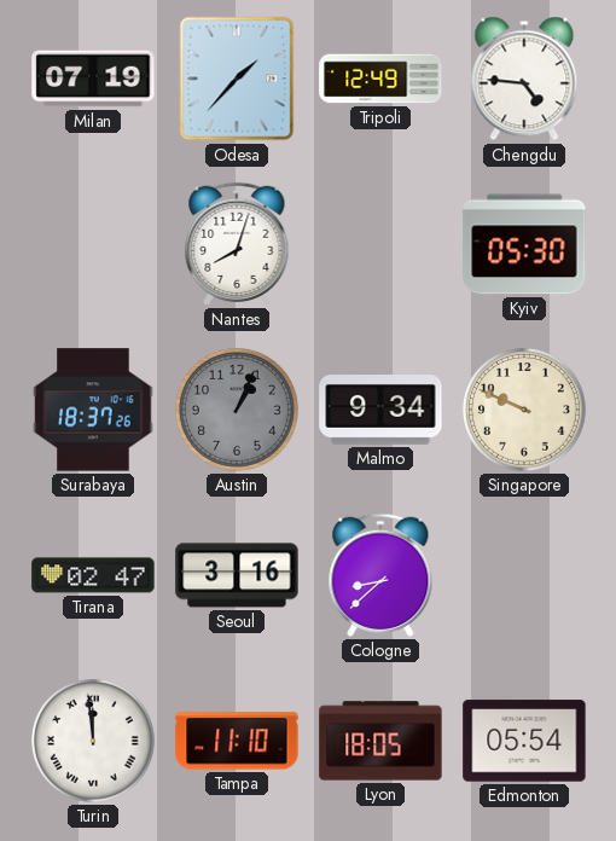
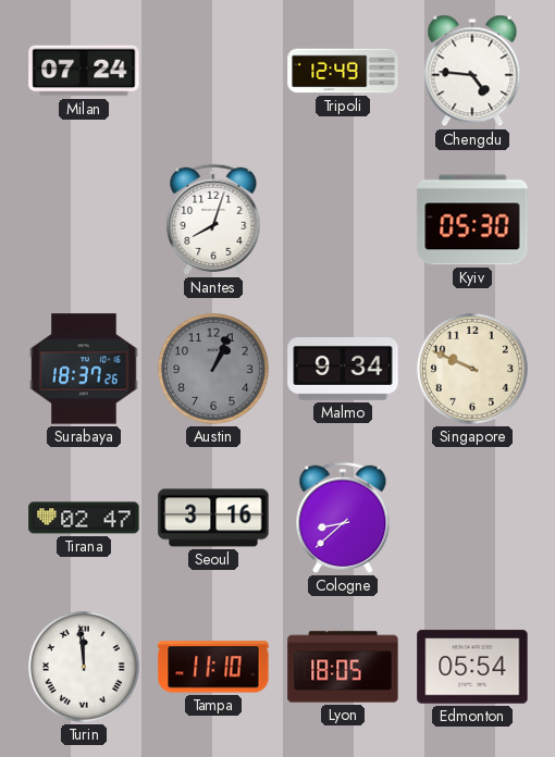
Milan: 07:19 -> 07:24
Odesa: 1:37 -> none
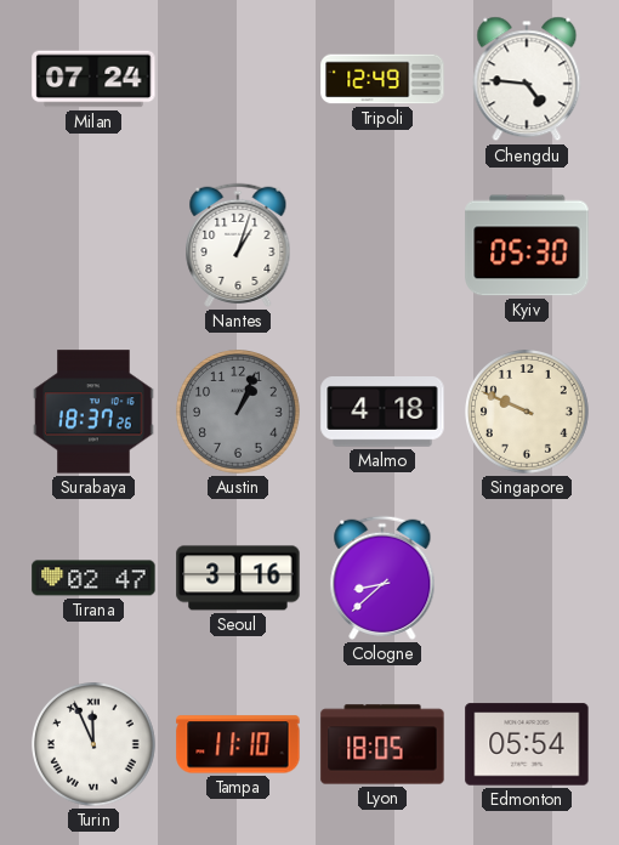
Nantes: 8:03 -> 1:03
Malmo: 9:34 -> 4:18
Turin: 11:59 -> 11:56
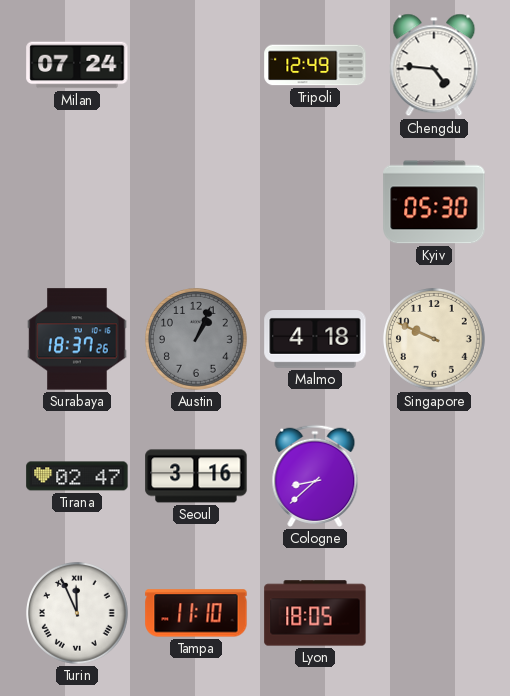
Nantes: 1:03 -> none
Edmonton: 05:54 -> none
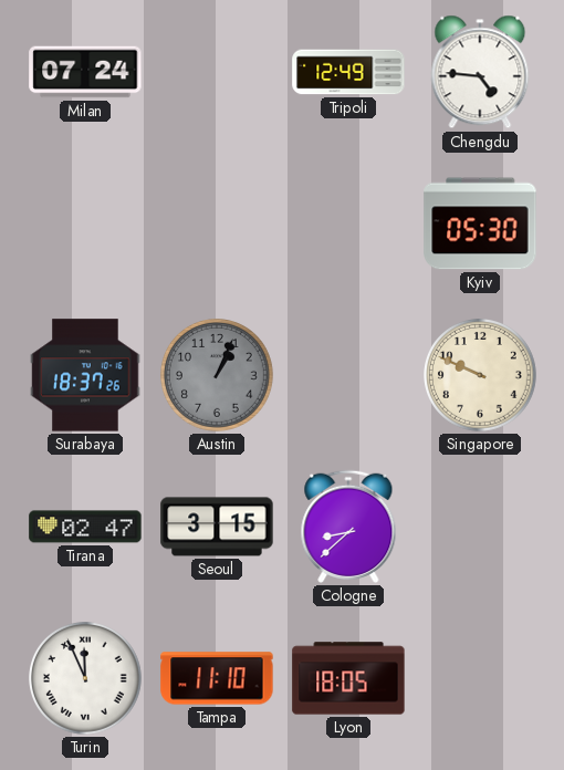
Malmo: 4:18 -> none
Seoul: 3:16 -> 3:15
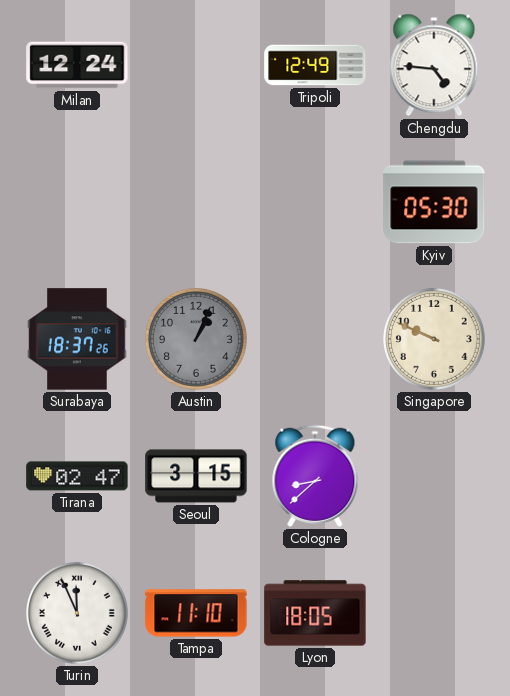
Milan: 07:24 -> 12:24
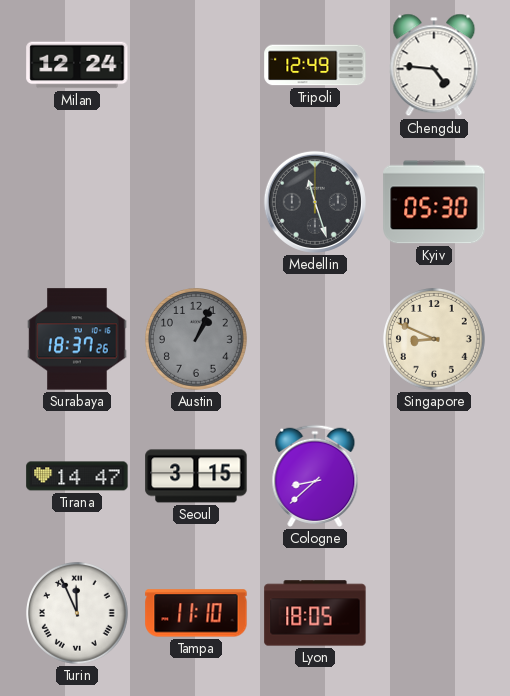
Medellin: none -> 11:27
Singapore: 9:49 -> 8:49
Tirana: 02:47 -> 14:47
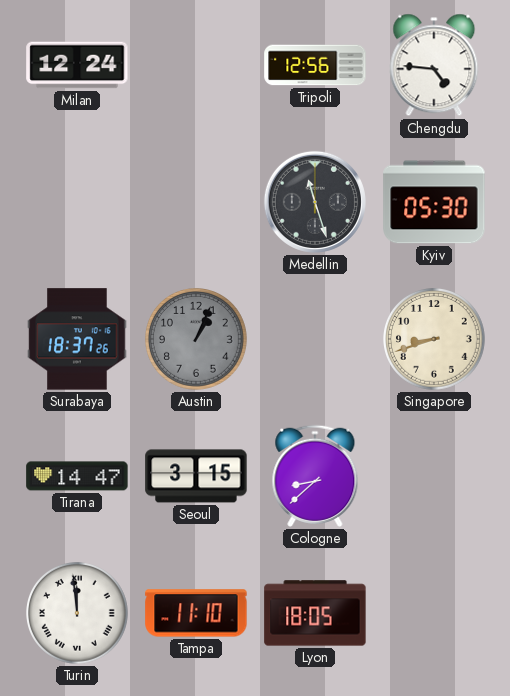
Tripoli: 12:49 -> 12:56
Singapore: 8:49 -> 8:42
Turin: 11:56 -> 11:59
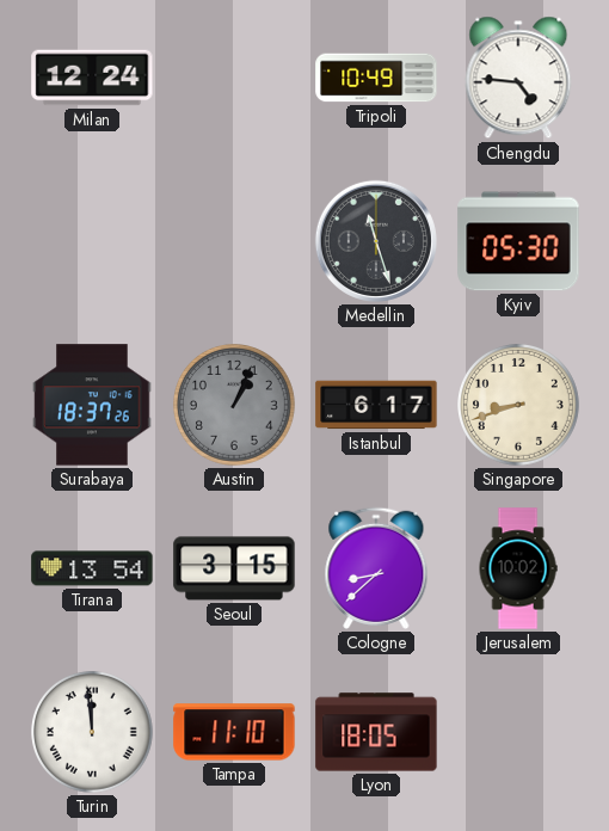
Tripoli: 12:56 -> 10:49
Istanbul: none -> 6:17
Tirana: 14:47 -> 13:54
Jerusalem: none -> 10:02
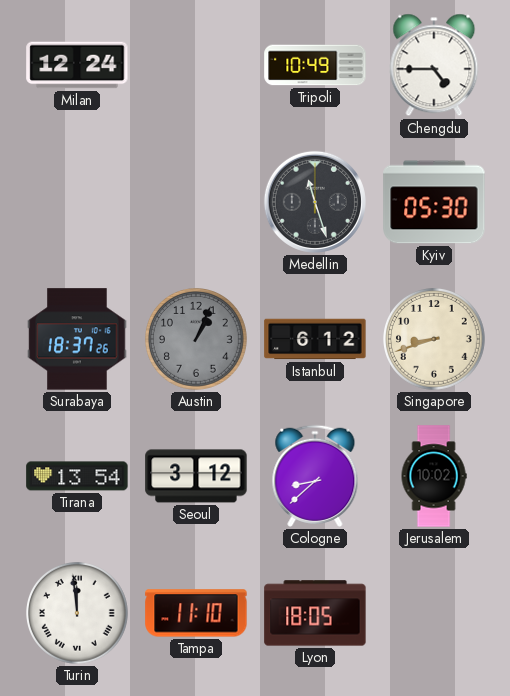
Chengdu: 4:46 -> 4:45
Istanbul: 6:17 -> 6:12
Seoul: 3:15 -> 3:12
